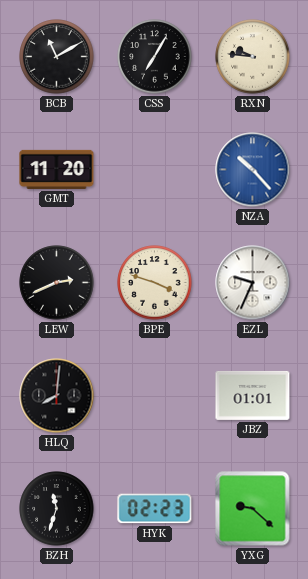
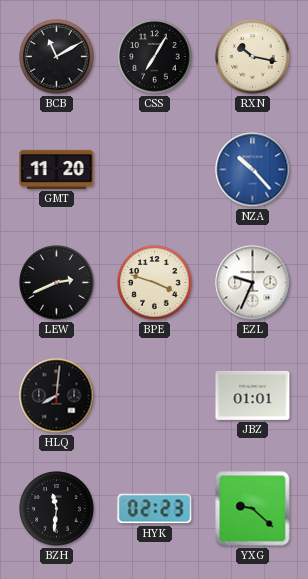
RXN: 9:46 -> 10:17
BZH: 11:33 -> 11:31
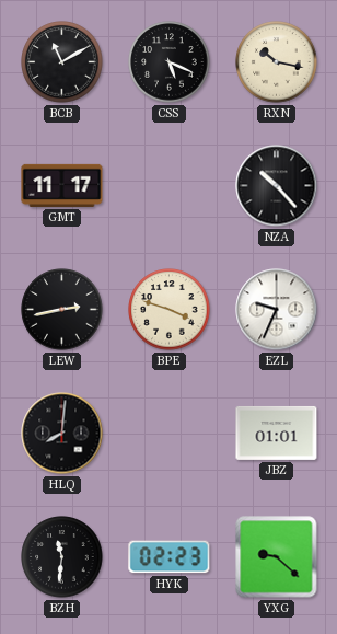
CSS: 7:05 -> 5:19
GMT: 11:20 -> 11:17
NZA dial: blue -> black
LEW: 2:41 -> 2:43
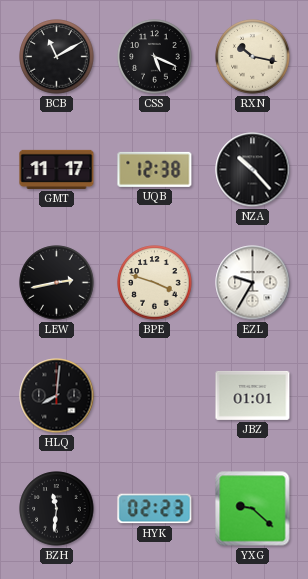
UQB: none -> 12:38
EZL: 9:34 -> 9:35
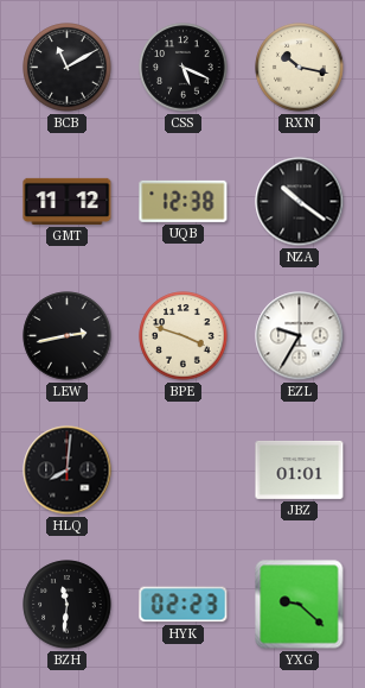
GMT: 11:17 -> 11:12
NZA: 10:23 -> 10:21
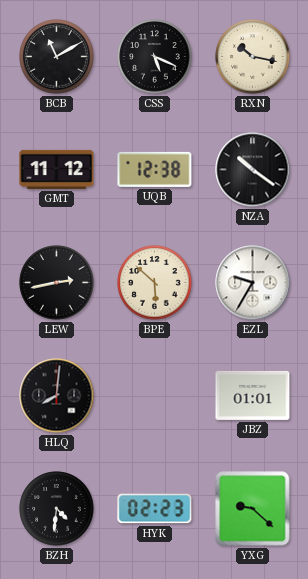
BPE: 3:48 -> 5:52
BZH: 11:31 -> 4:31
